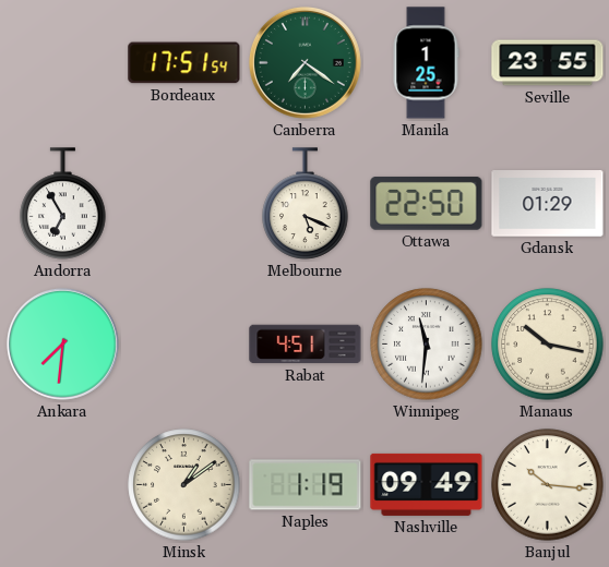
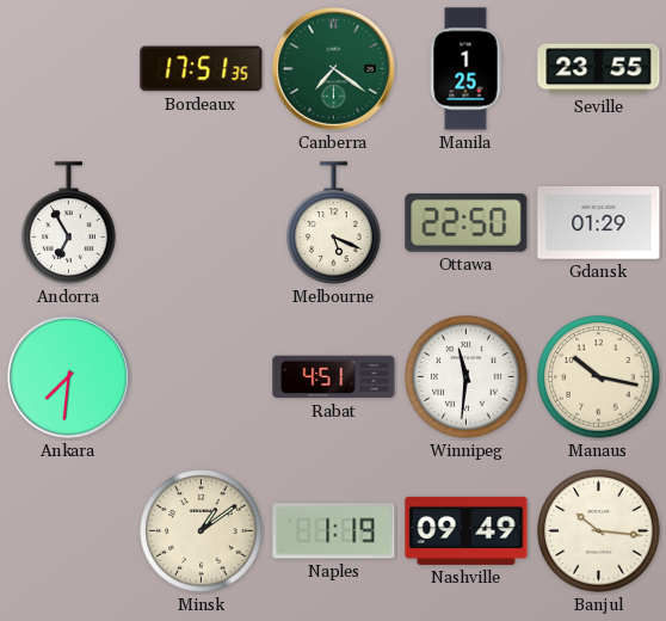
Bordeaux: 17:51:54 -> 17:51:35
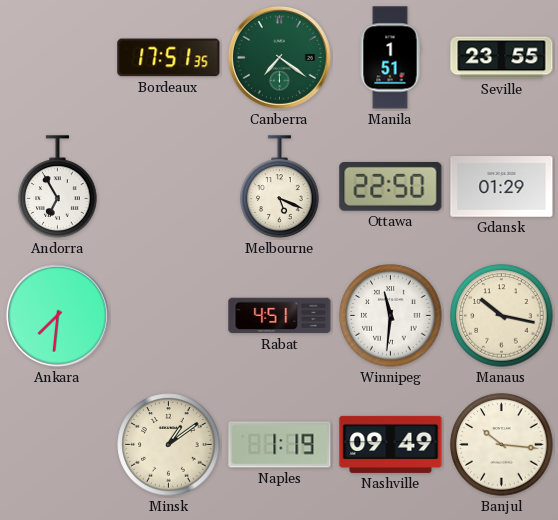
Manila: 1:25 -> 1:51
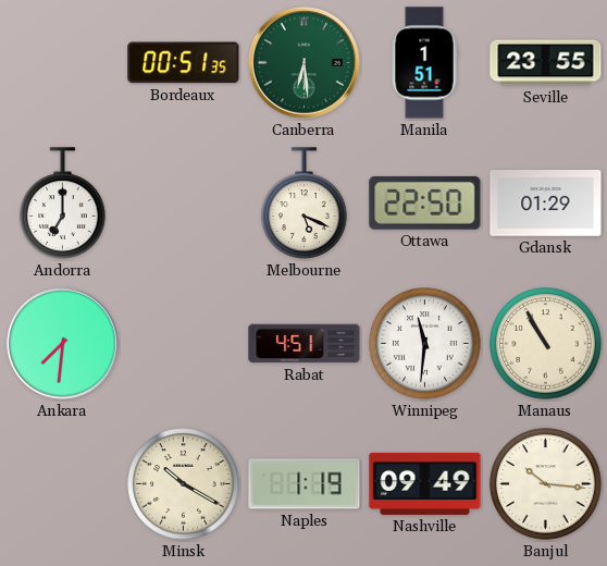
Bordeaux: 17:51 -> 00:51
Canberra: 7:21 -> 6:29
Andorra: 6:55 -> 7:00
Manaus: 10:17 -> 10:55
Minsk: 1:09 -> 10:20
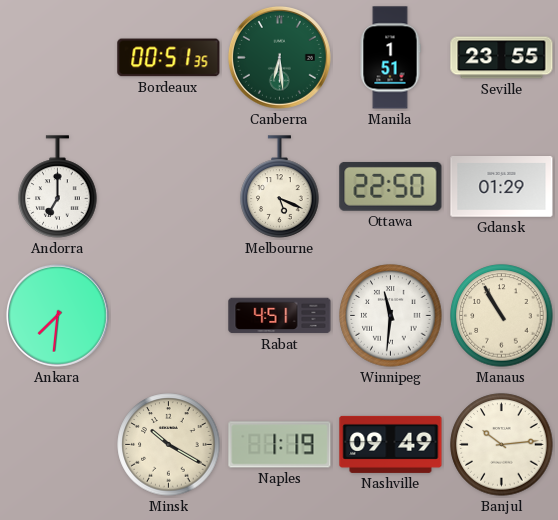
Banjul: 10:16 -> 10:14
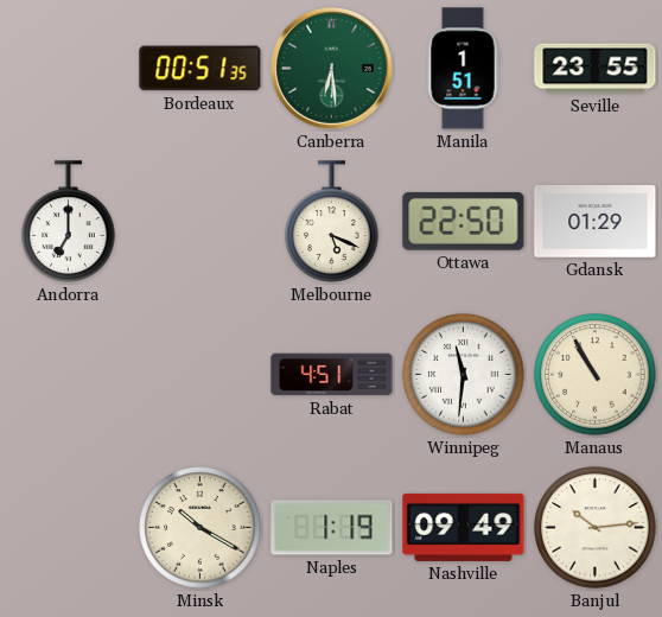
Ankara: 7:31 -> none
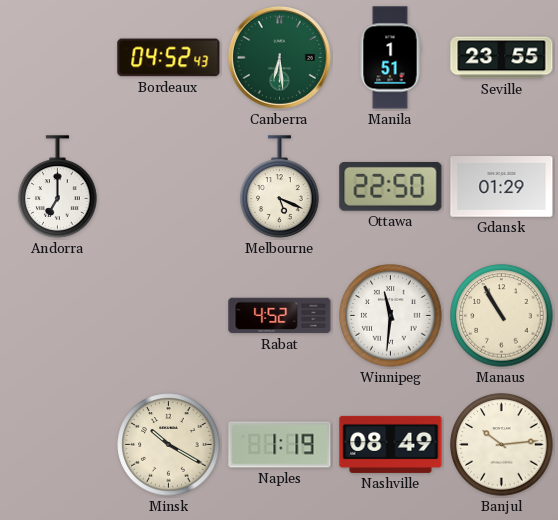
Bordeaux: 00:51 -> 04:52
Rabat: 4:51 -> 4:52
Nashville: 09:49 -> 08:49
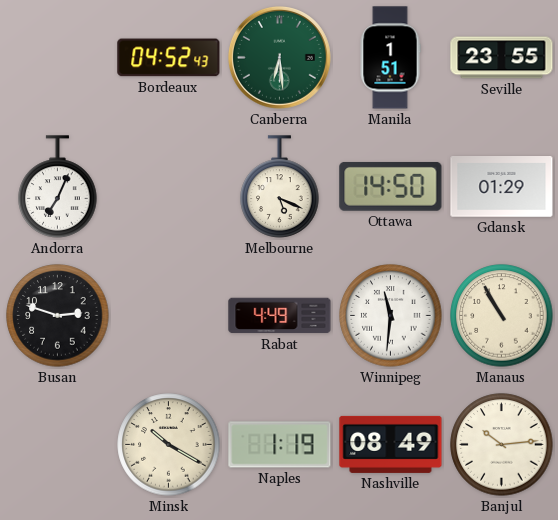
Andorra: 7:00 -> 7:04
Ottawa: 22:50 -> 14:50
Busan: none -> 2:48
Rabat: 4:52 -> 4:49
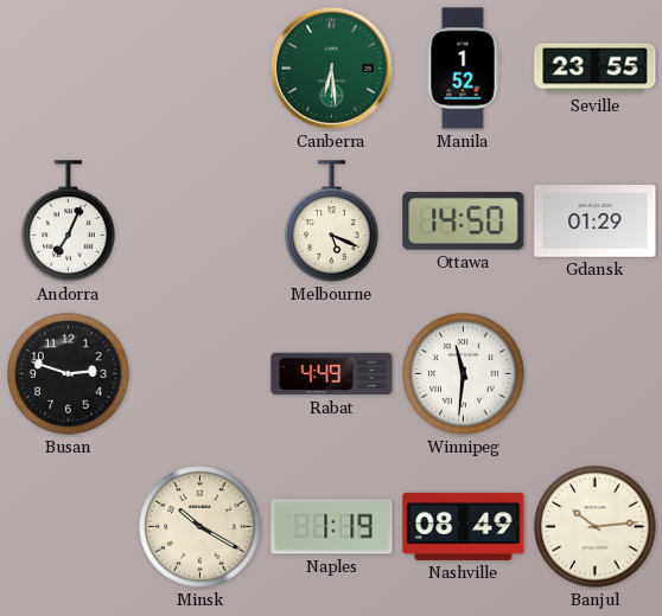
Bordeaux: 04:52 -> none
Manila: 1:51 -> 1:52
Manaus: 10:55 -> none
